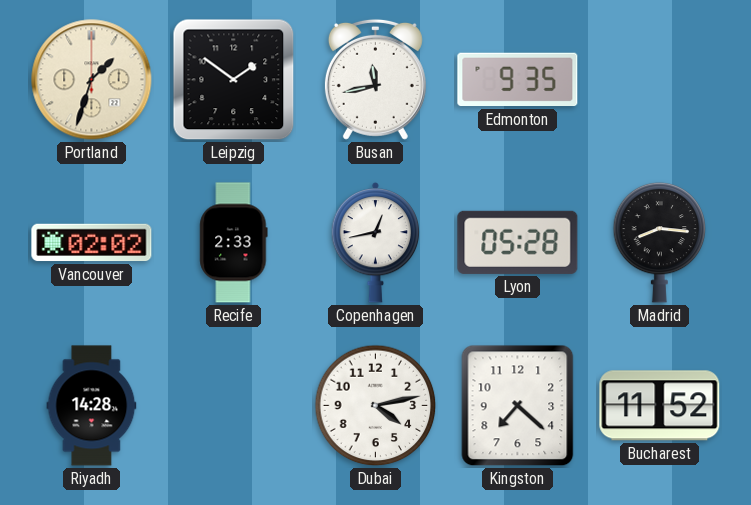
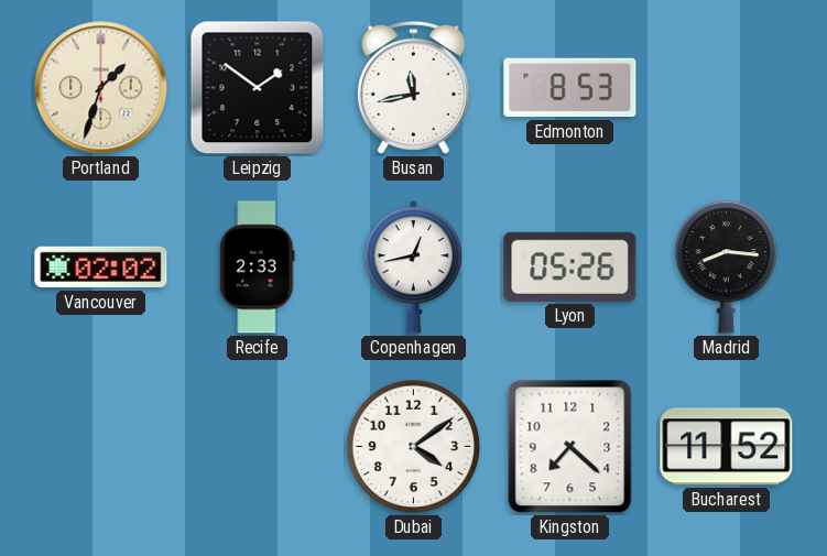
Edmonton: 9:35 -> 8:53
Lyon: 05:28 -> 05:26
Riyadh: 14:28 -> none
Dubai: 4:13 -> 4:09
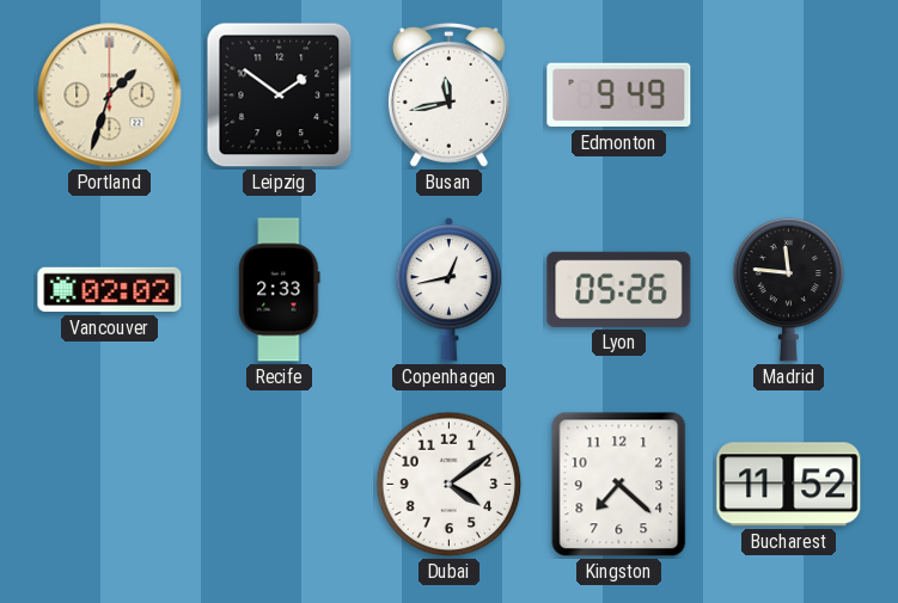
Edmonton: 8:53 -> 9:49
Madrid: 8:16 -> 11:46
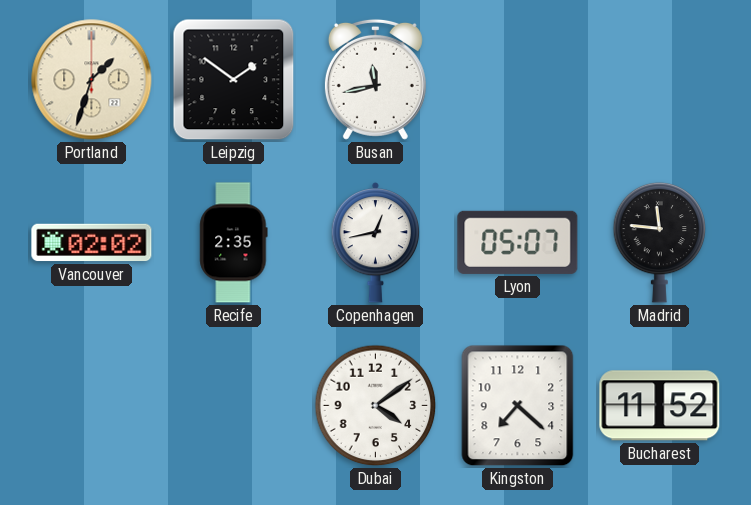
Edmonton: 9:49 -> none
Recife: 2:33 -> 2:35
Lyon: 05:26 -> 05:07
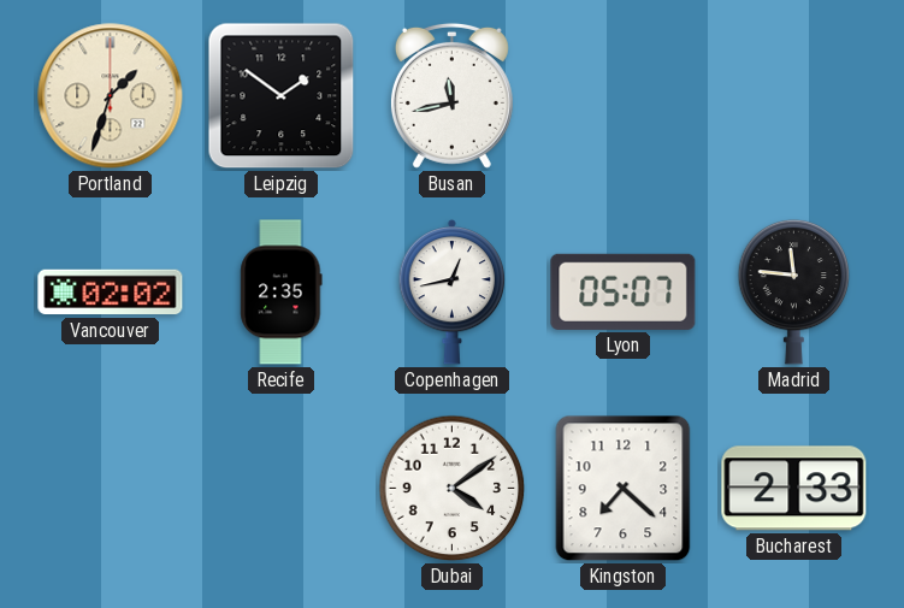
Bucharest: 11:52 -> 2:33
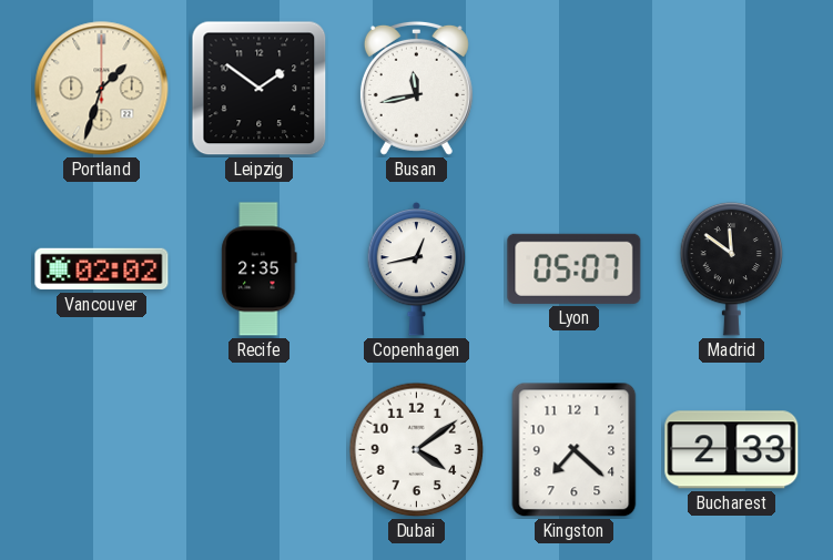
Madrid: 11:46 -> 11:51
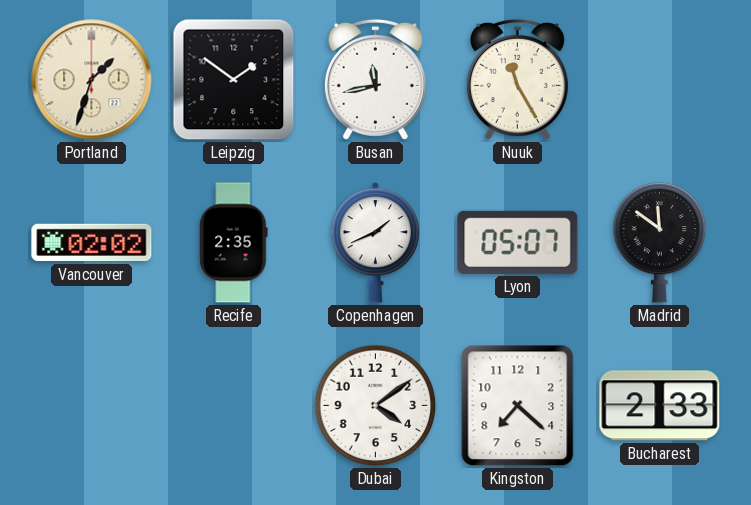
Nuuk: none -> 11:25
Copenhagen: 12:43 -> 1:41
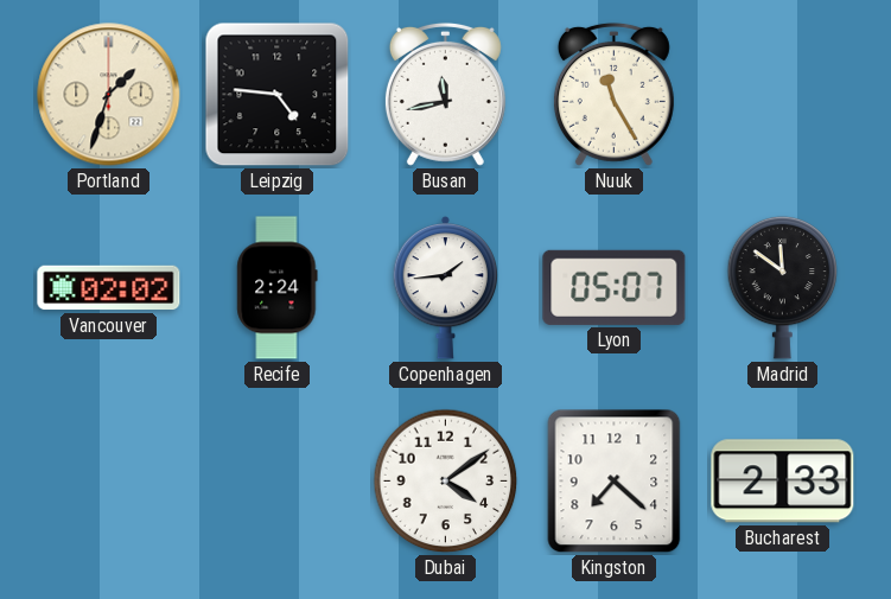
Leipzig: 1:51 -> 4:46
Recife: 2:35 -> 2:24
Copenhagen: 1:41 -> 1:44
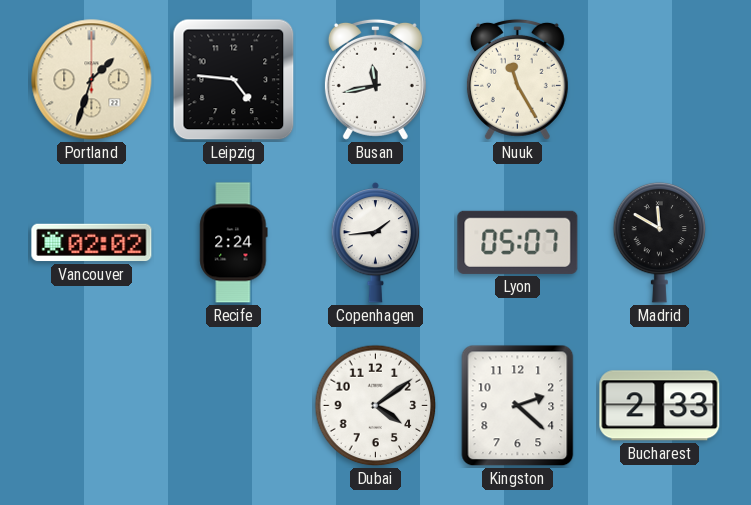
Madrid: 11:51 -> 11:50
Kingston: 7:22 -> 2:22
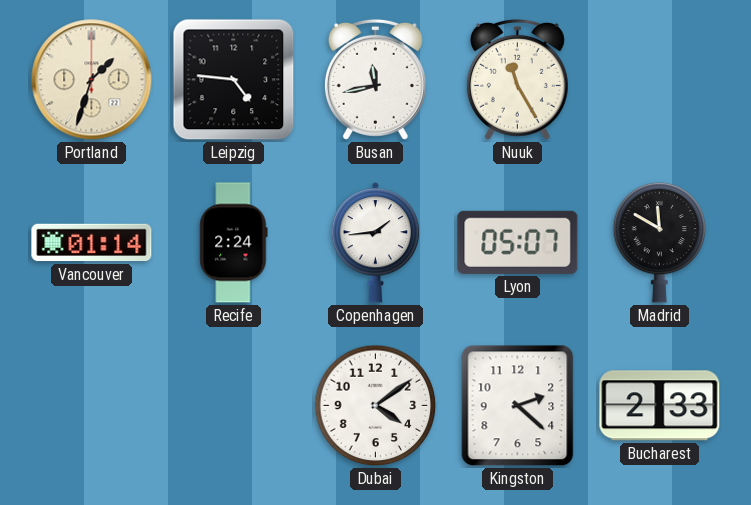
Vancouver: 02:02 -> 01:14
